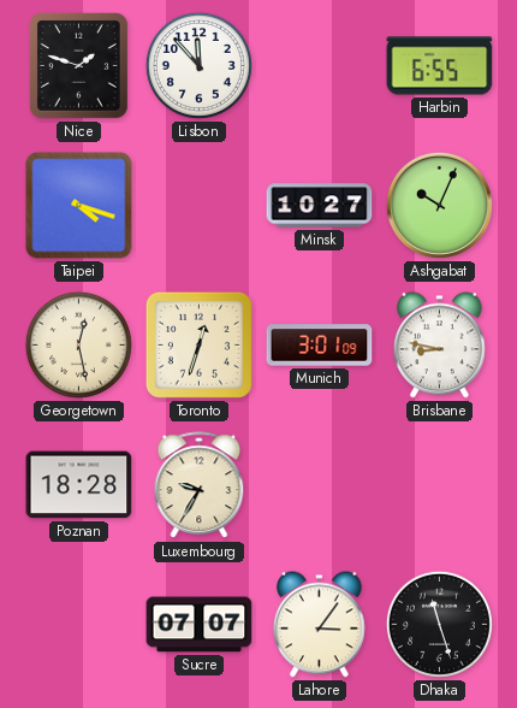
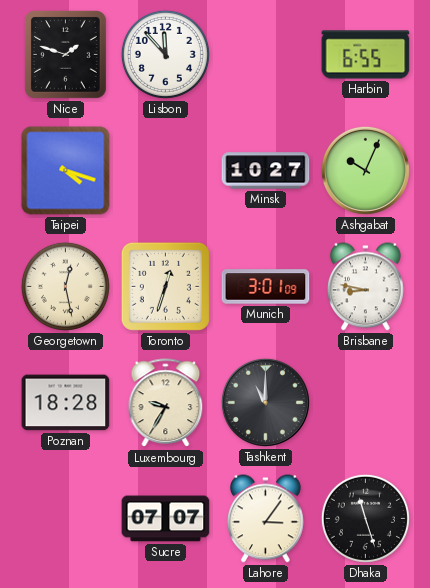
Tashkent: none -> 11:00
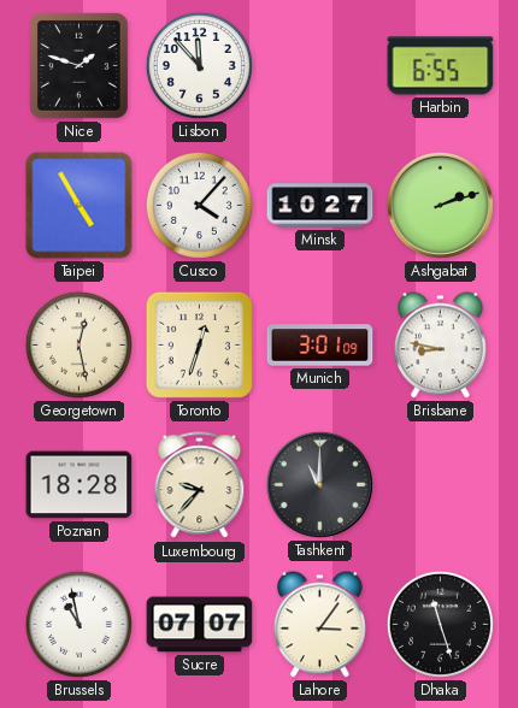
Taipei: 4:18 -> 4:55
Cusco: none -> 4:07
Ashgabat: 10:04 -> 2:12
Luxembourg: 9:35 -> 9:37
Brussels: none -> 10:58
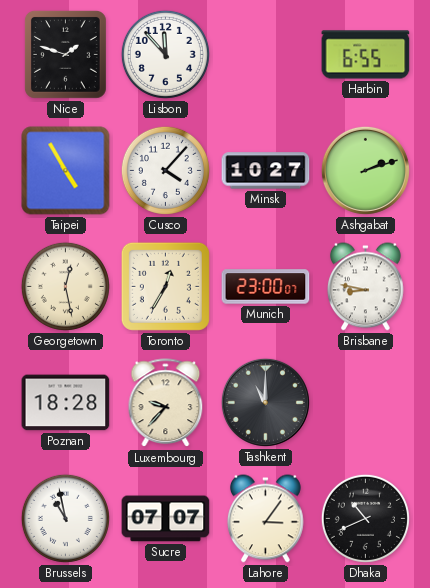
Toronto: 12:33 -> 12:35
Munich: 3:01 -> 23:00
Dhaka: 11:27 -> 10:41
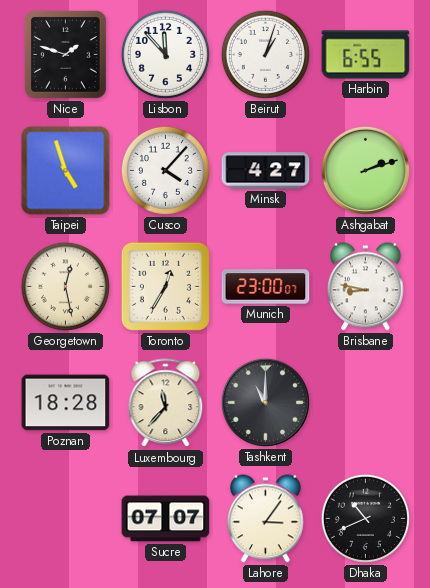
Beirut: none -> 1:03
Taipei: 4:55 -> 4:57
Minsk: 10:27 -> 4:27
Luxembourg: 9:37 -> 11:37
Brussels: 10:58 -> none
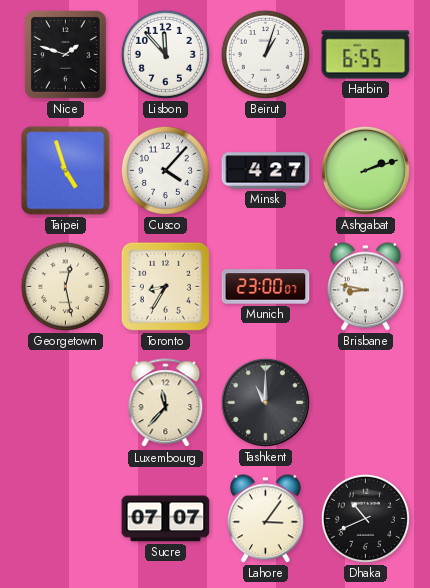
Toronto: 12:35 -> 8:35
Poznan: 18:28 -> none
